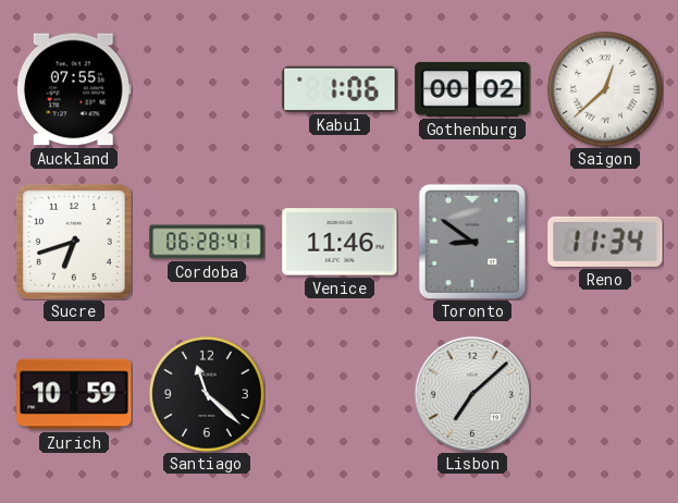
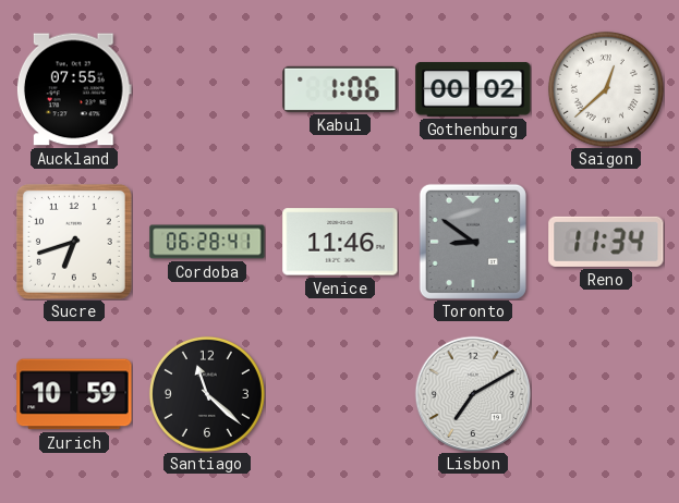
Lisbon: 7:08 -> 7:10
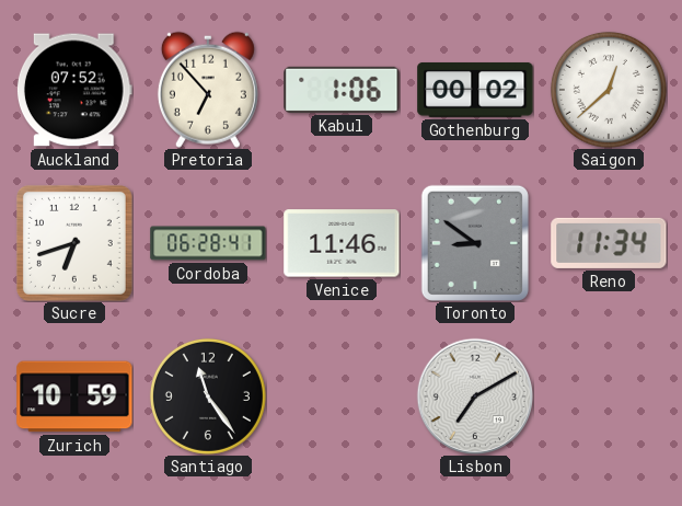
Auckland: 07:55 -> 07:52
Pretoria: none -> 6:53
Santiago: 11:22 -> 11:24
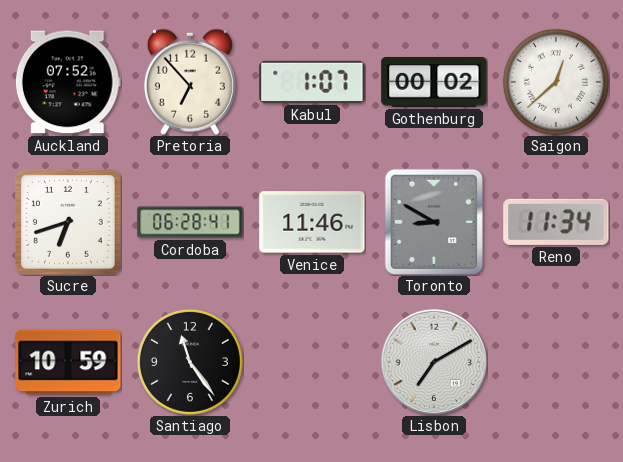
Kabul: 1:06 -> 1:07
Toronto: 8:51 -> 8:50
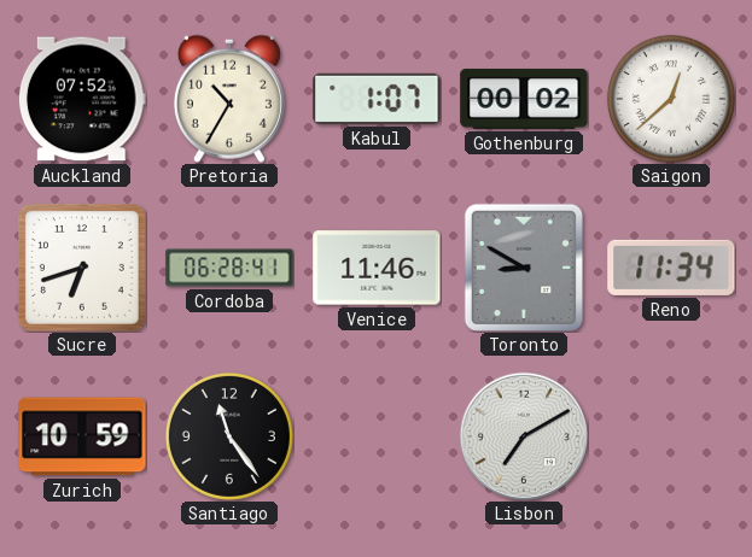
Pretoria: 6:53 -> 10:35
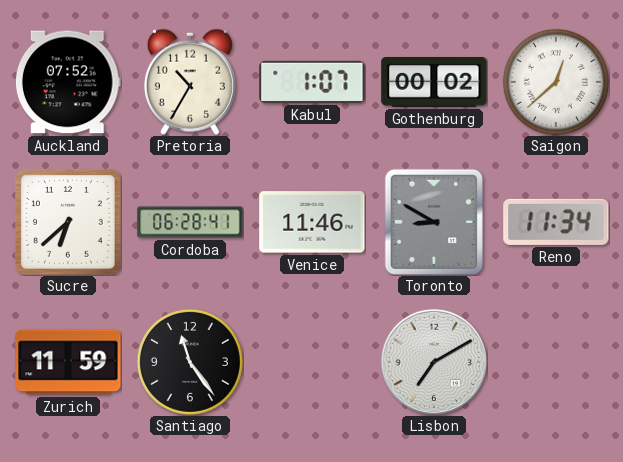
Sucre: 6:42 -> 6:38
Zurich: 10:59 -> 11:59
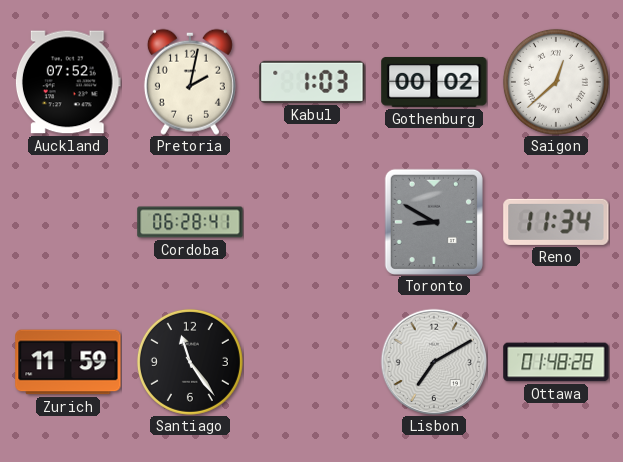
Pretoria: 10:35 -> 2:02
Kabul: 1:07 -> 1:03
Sucre: 6:38 -> none
Venice: 11:46 -> none
Ottawa: none -> 01:48
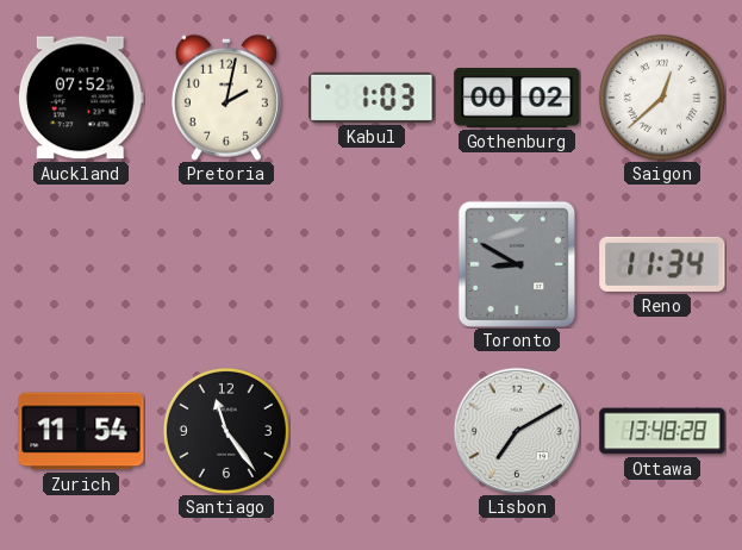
Cordoba: 06:28 -> none
Zurich: 11:59 -> 11:54
Ottawa: 01:48 -> 13:48
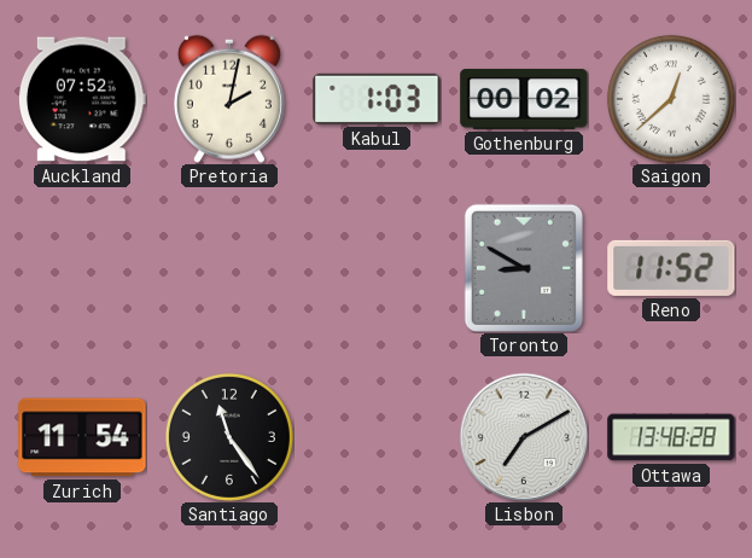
Reno: 11:34 -> 11:52
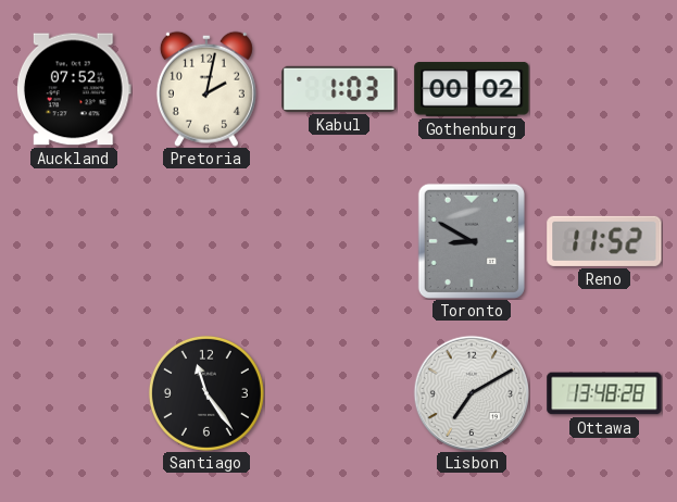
Saigon: 12:38 -> none
Zurich: 11:54 -> none
